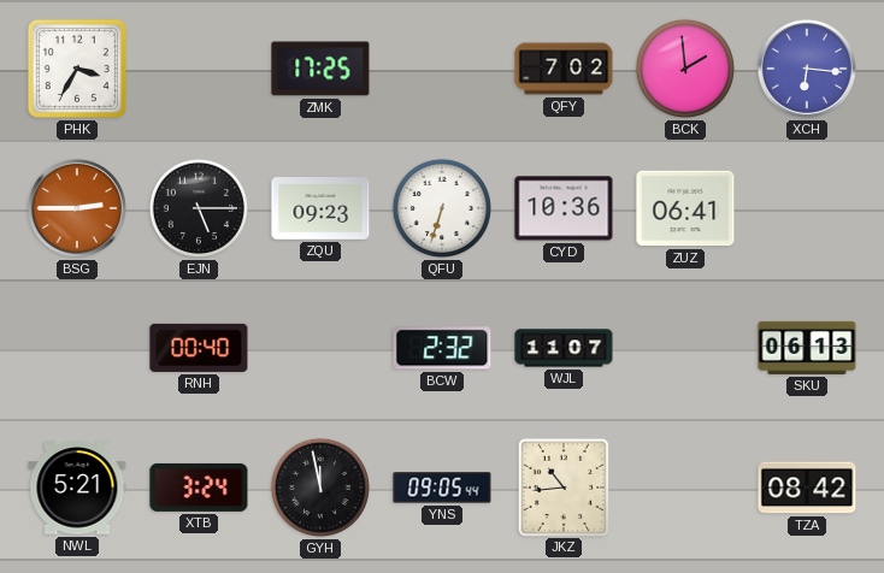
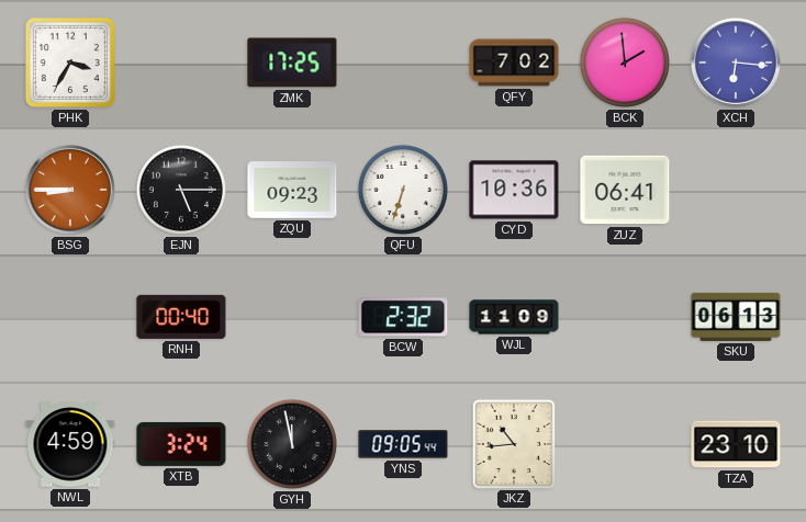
BSG: 2:45 -> 8:45
WJL: 11:07 -> 11:09
NWL: 5:21 -> 4:59
TZA: 08:42 -> 23:10
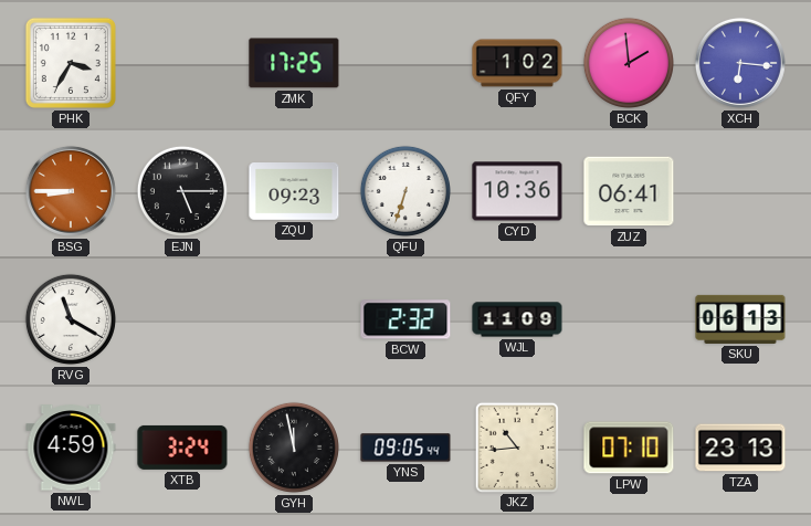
QFY: 7:02 -> 1:02
RVG: none -> 11:20
RNH: 00:40 -> none
LPW: none -> 07:10
TZA: 23:10 -> 23:13
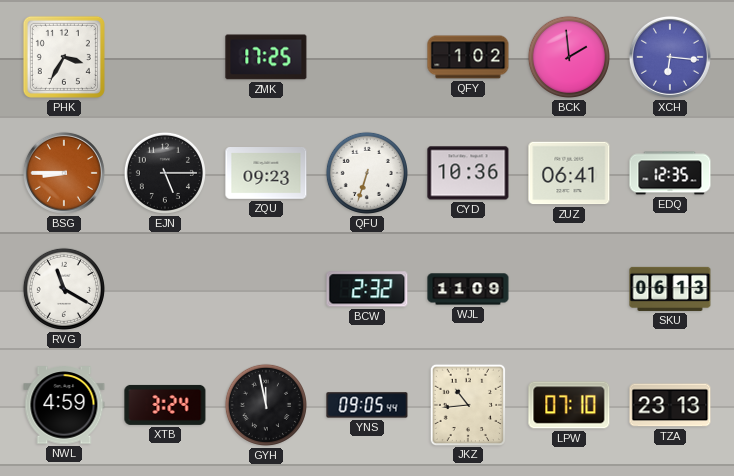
EDQ: none -> 12:35
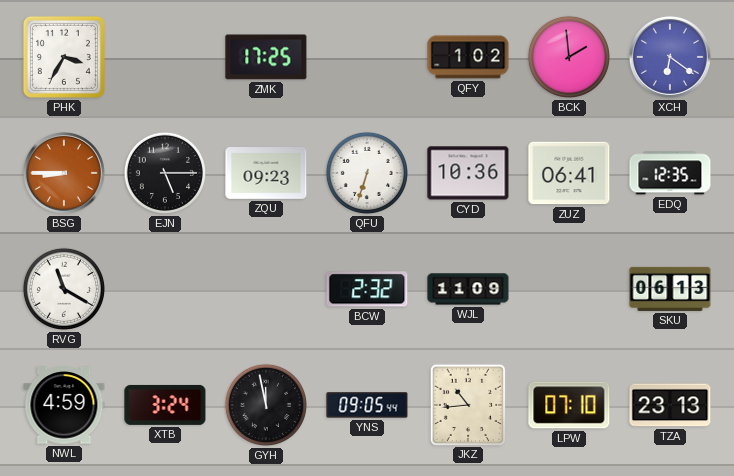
XCH: 6:16 -> 6:21
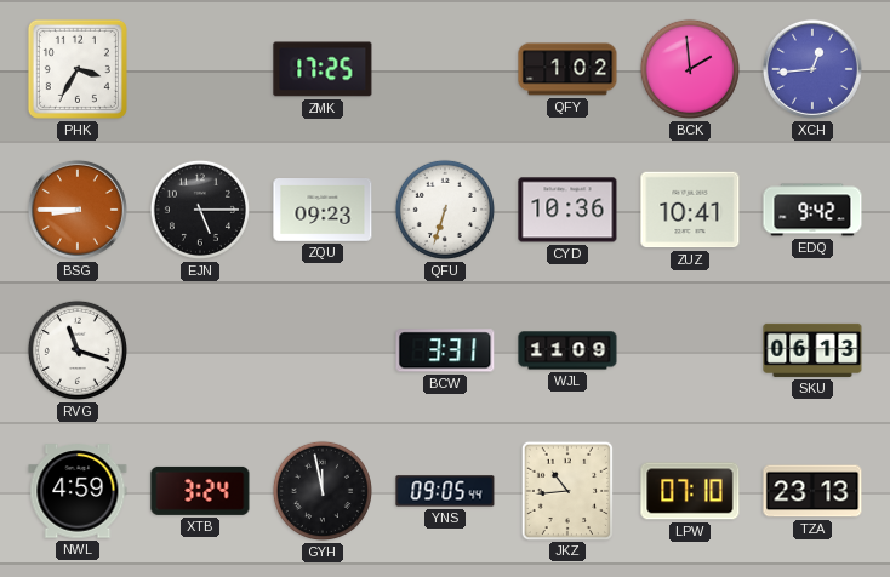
XCH: 6:21 -> 12:44
ZUZ: 06:41 -> 10:41
EDQ: 12:35 -> 9:42
RVG: 11:20 -> 11:18
BCW: 2:32 -> 3:31
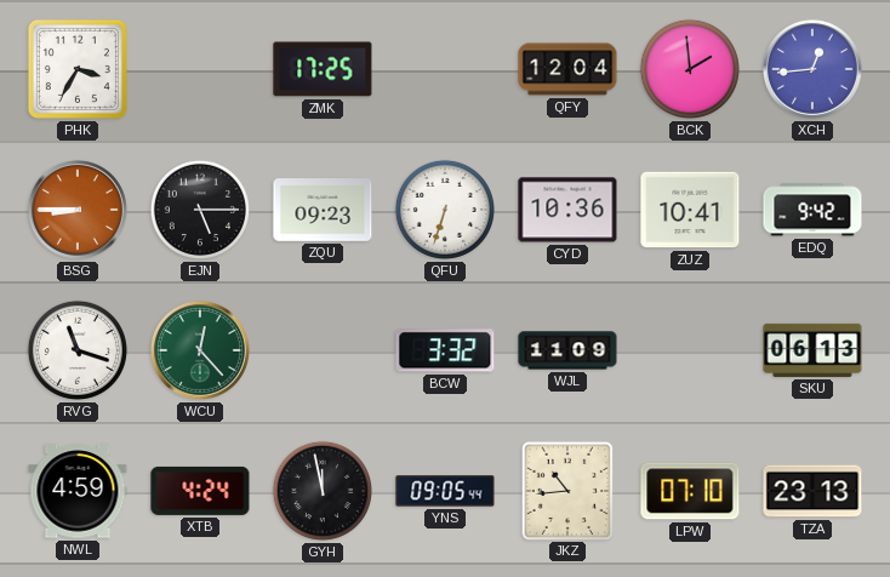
QFY: 1:02 -> 12:04
WCU: none -> 12:23
BCW: 3:31 -> 3:32
XTB: 3:24 -> 4:24
